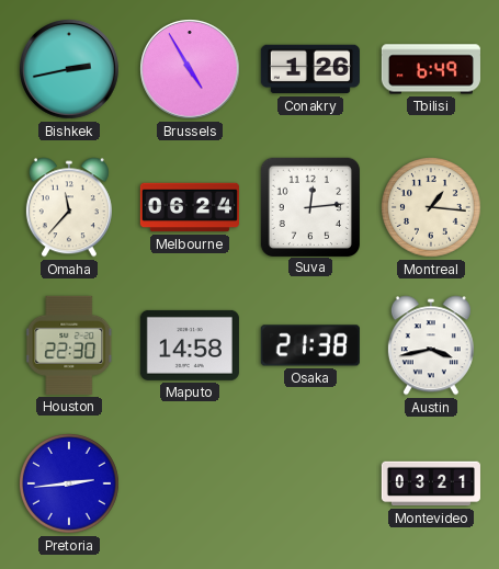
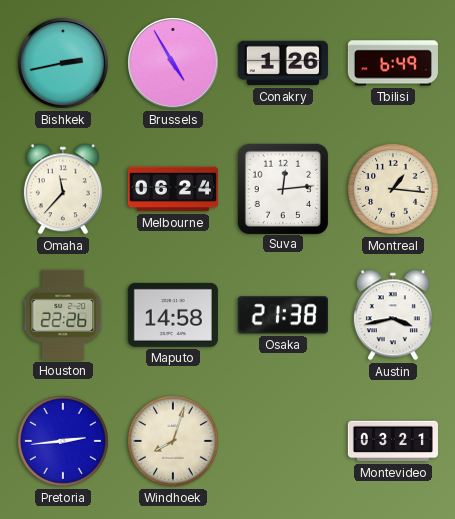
Houston: 22:30 -> 22:26
Windhoek: none -> 8:03
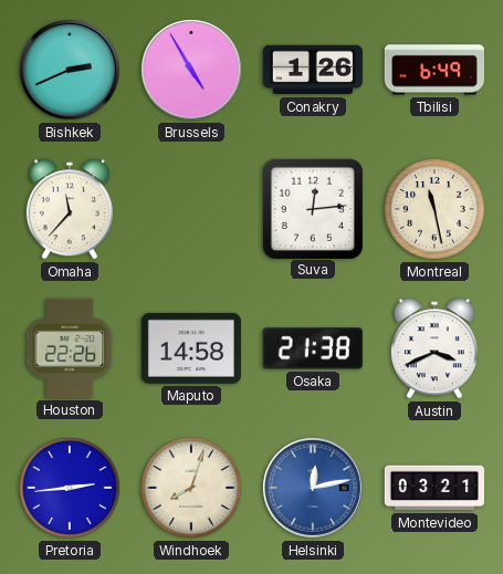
Bishkek: 2:43 -> 2:41
Melbourne: 06:24 -> none
Montreal: 1:16 -> 11:28
Austin: 3:43 -> 3:41
Helsinki: none -> 12:13
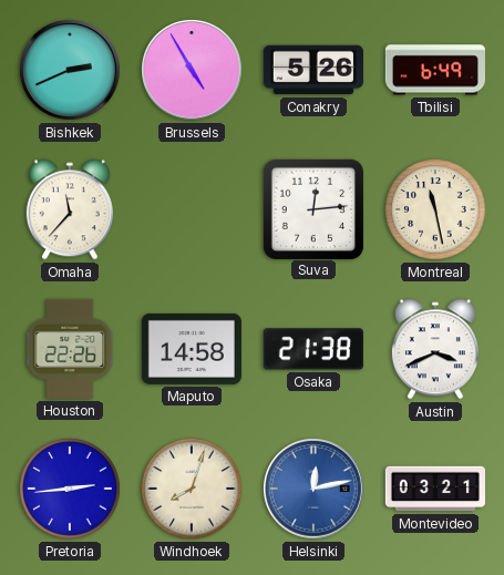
Conakry: 1:26 -> 5:26
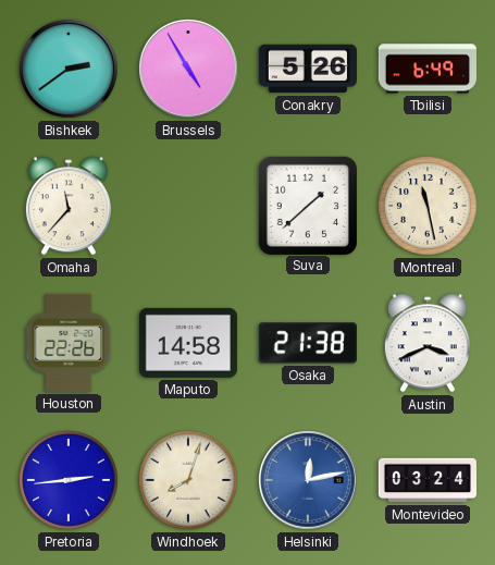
Bishkek: 2:41 -> 2:39
Suva: 12:14 -> 1:38
Montevideo: 03:21 -> 03:24
